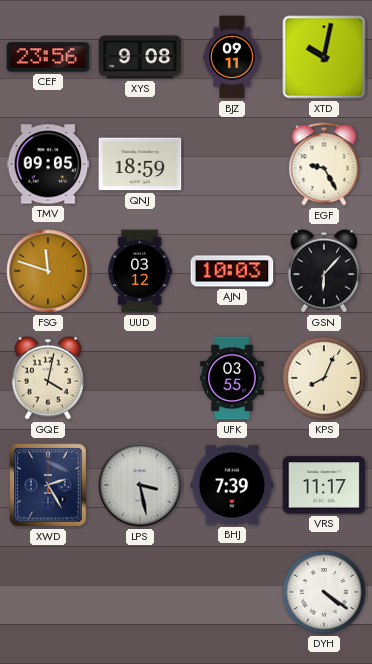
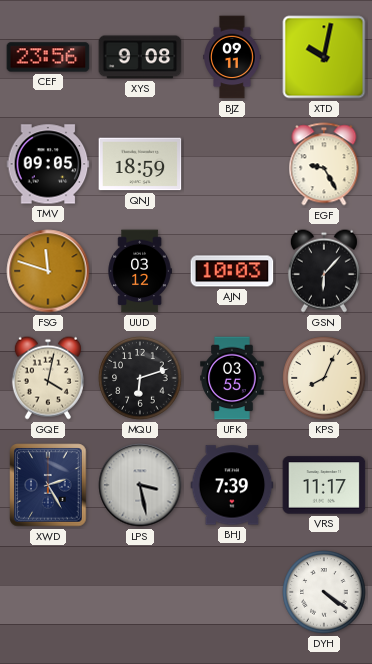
MQU: none -> 6:12
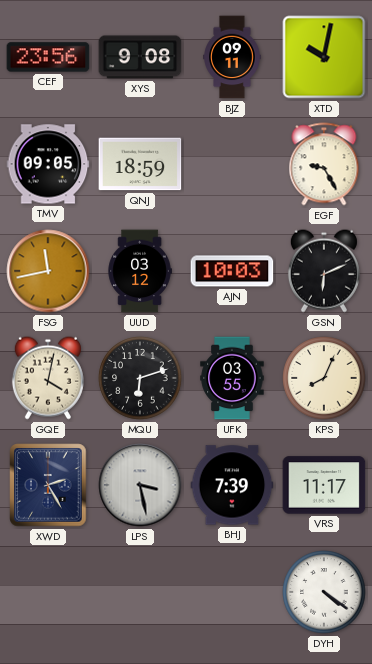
FSG: 11:48 -> 11:43
GSN: 6:07 -> 6:11
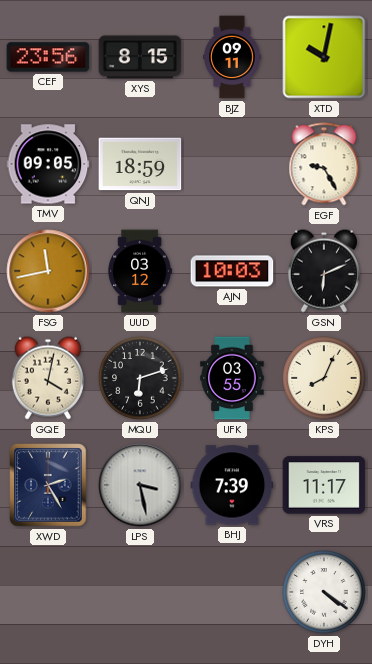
XYS: 9:08 -> 8:15
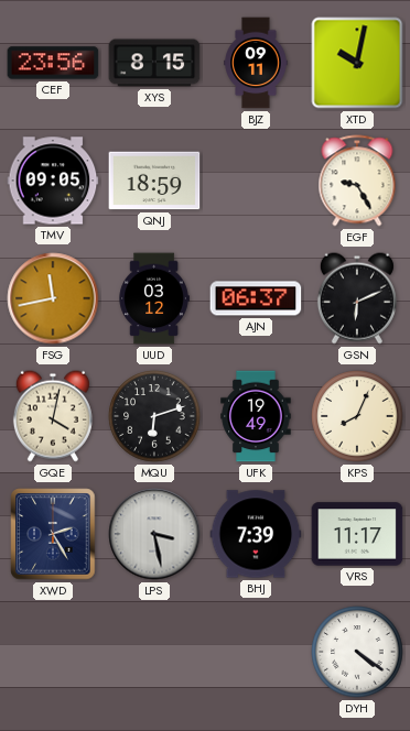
AJN: 10:03 -> 06:37
UFK: 03:55 -> 19:49
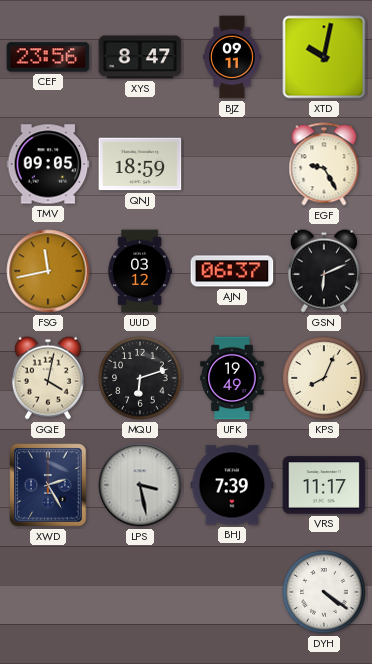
XYS: 8:15 -> 8:47
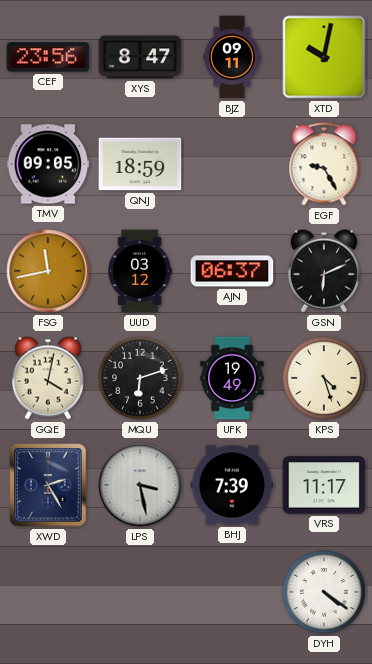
KPS: 8:04 -> 4:27
